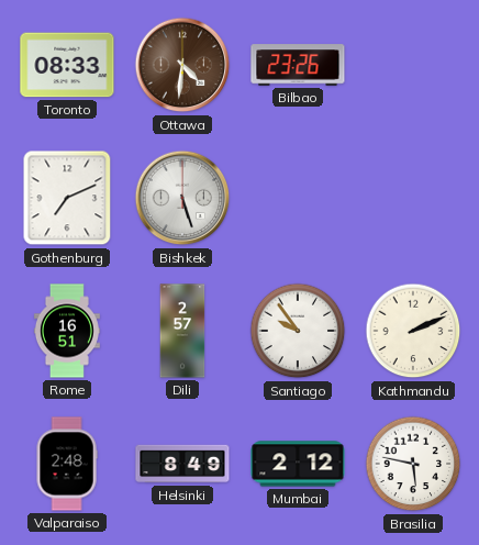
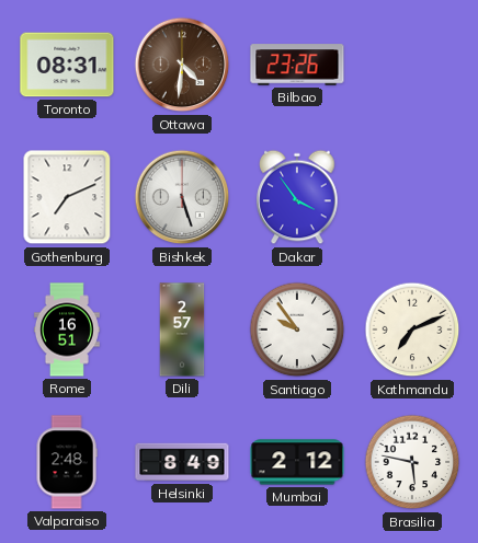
Toronto: 08:33 -> 08:31
Dakar: none -> 3:54
Kathmandu: 2:11 -> 7:11
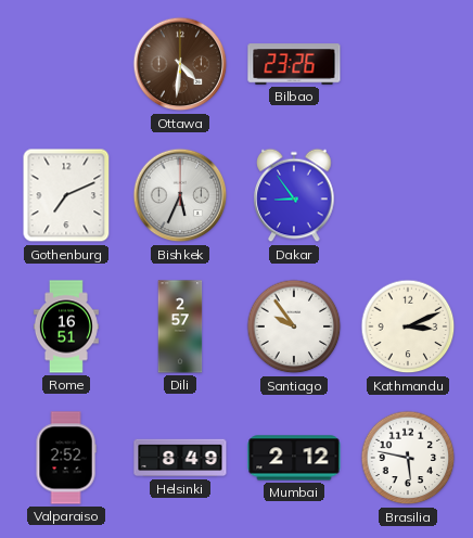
Toronto: 08:31 -> none
Bishkek: 5:27 -> 5:34
Dakar: 3:54 -> 8:54
Kathmandu: 7:11 -> 3:11
Valparaiso: 2:48 -> 2:52
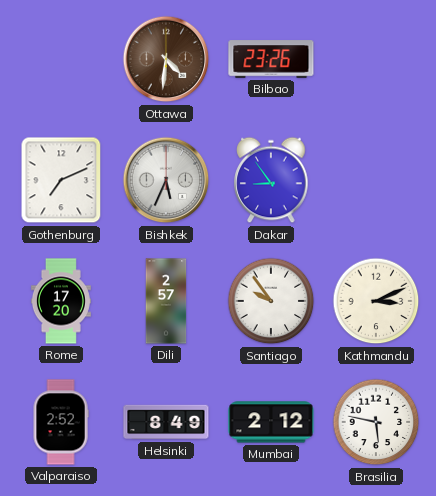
Rome: 16:51 -> 17:20
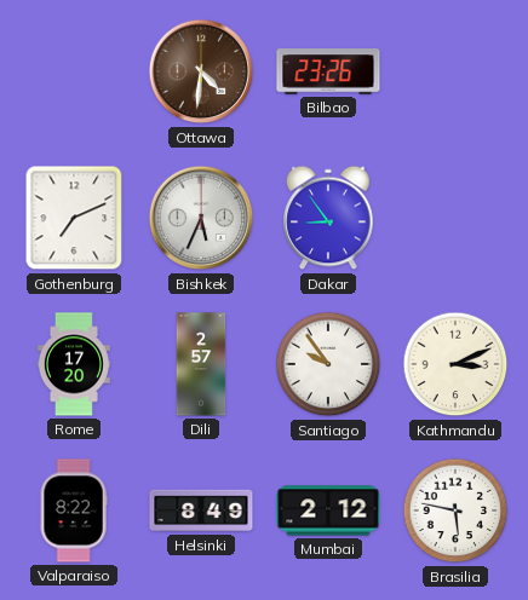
Valparaiso: 2:52 -> 8:22
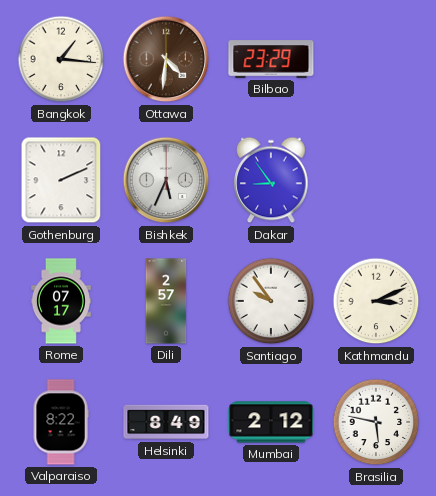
Bangkok: none -> 1:16
Bilbao: 23:26 -> 23:29
Gothenburg: 7:11 -> 2:11
Rome: 17:20 -> 07:17
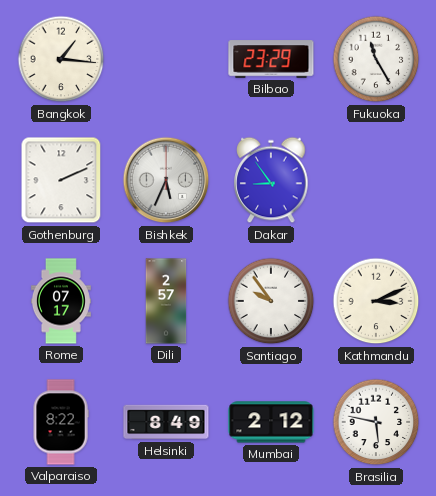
Ottawa: 4:31 -> none
Fukuoka: none -> 11:25
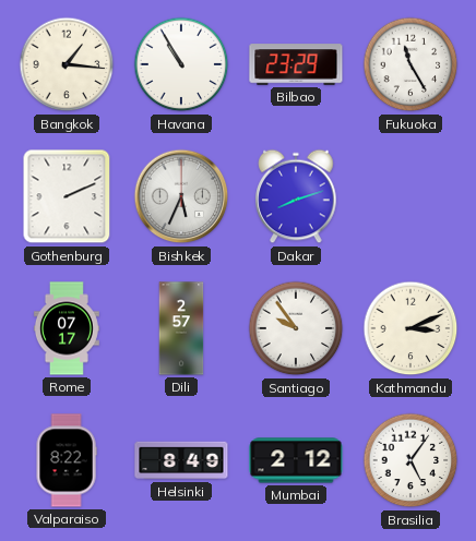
Havana: none -> 10:55
Dakar: 8:54 -> 8:12
Brasilia: 5:47 -> 5:06
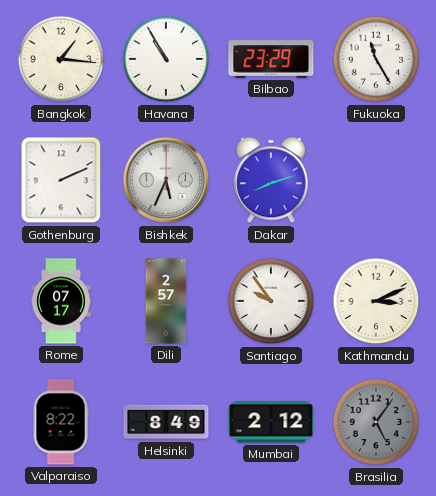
Brasilia dial: white -> grey
